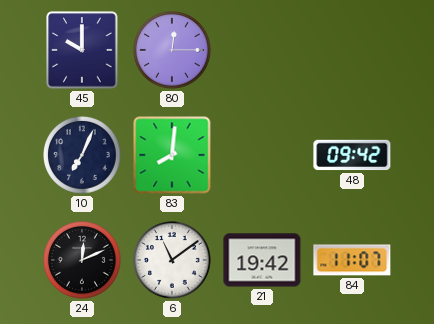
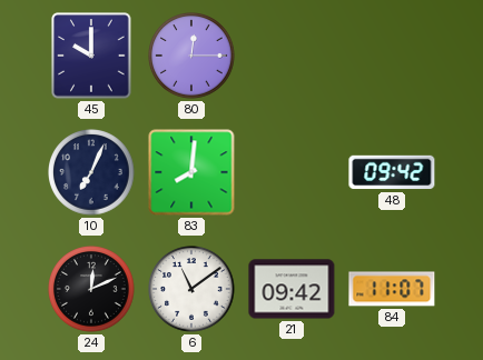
21: 19:42 -> 09:42
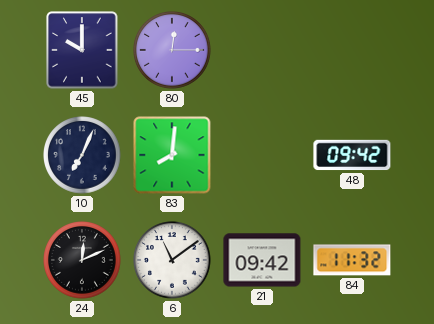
84: 11:07 -> 11:32
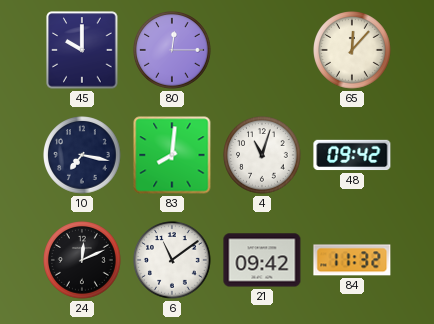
65: none -> 12:07
10: 7:04 -> 7:17
4: none -> 11:03
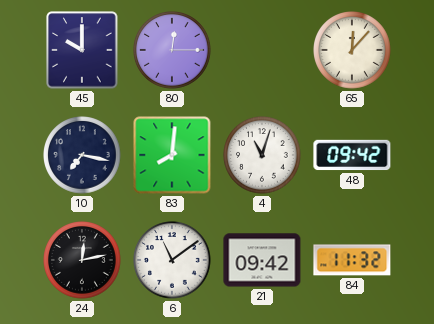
24: 12:11 -> 12:13
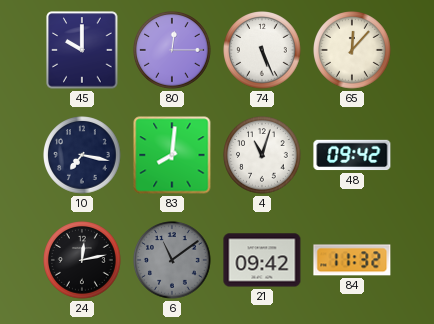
74: none -> 5:26
6 dial: white -> grey
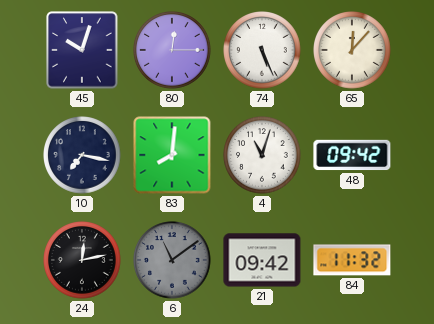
45: 10:00 -> 10:03
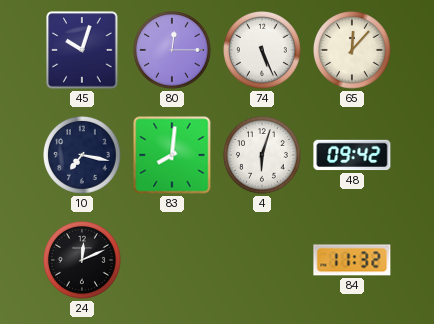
4: 11:03 -> 6:03
24: 12:13 -> 12:11
6: 11:09 -> none
21: 09:42 -> none
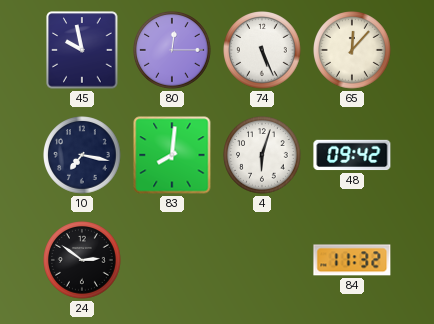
45: 10:03 -> 9:58
24: 12:11 -> 2:51
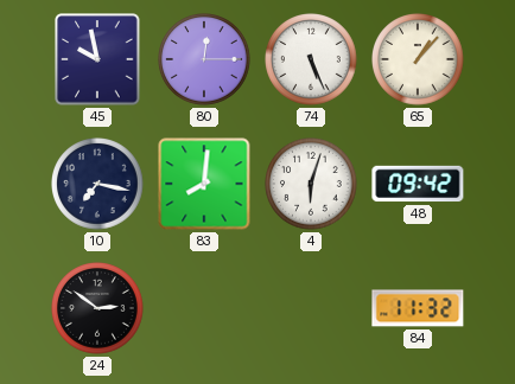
65: 12:07 -> 1:07
